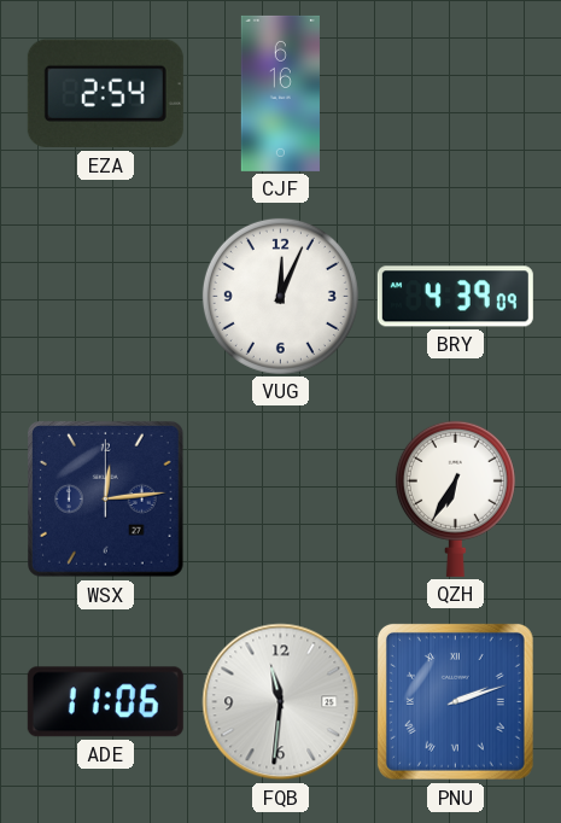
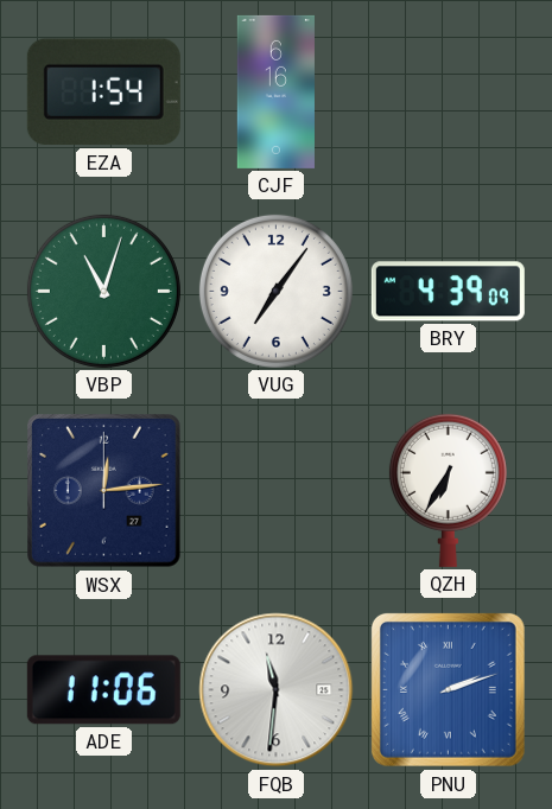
EZA: 2:54 -> 1:54
VBP: none -> 11:03
VUG: 12:04 -> 7:06
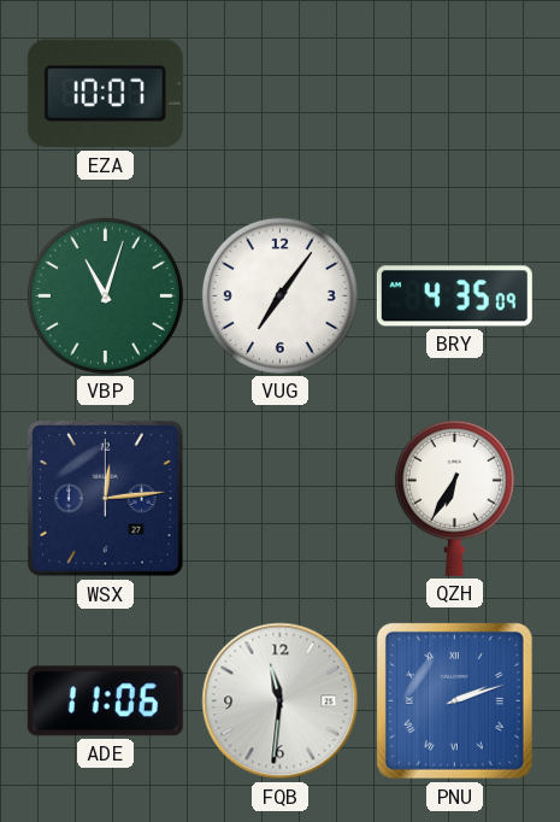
EZA: 1:54 -> 10:07
CJF: 6:16 -> none
BRY: 4:39 -> 4:35
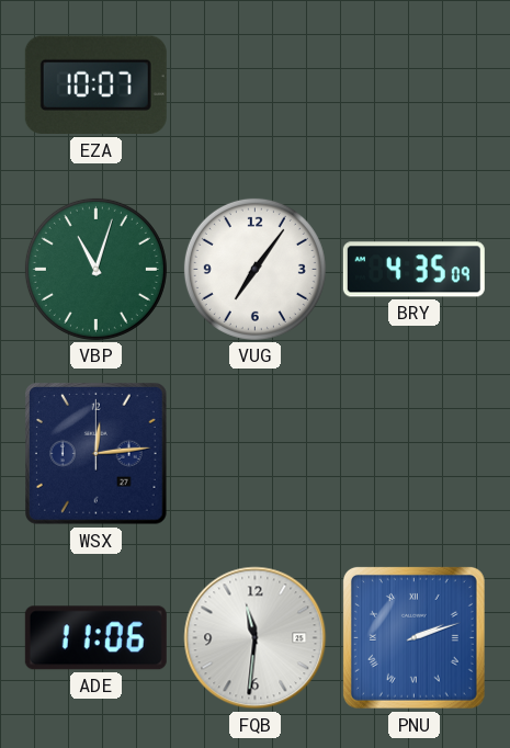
QZH: 6:35 -> none
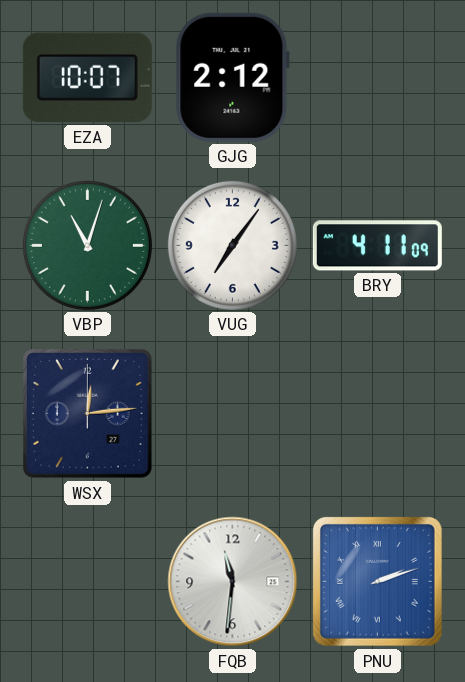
GJG: none -> 2:12
BRY: 4:35 -> 4:11
ADE: 11:06 -> none
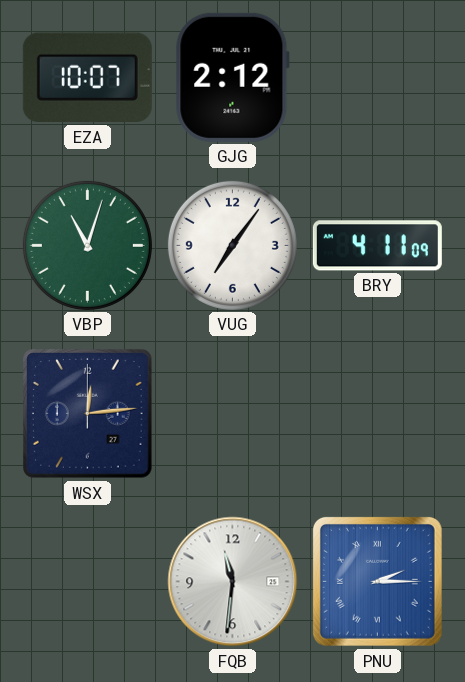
PNU: 2:12 -> 2:15
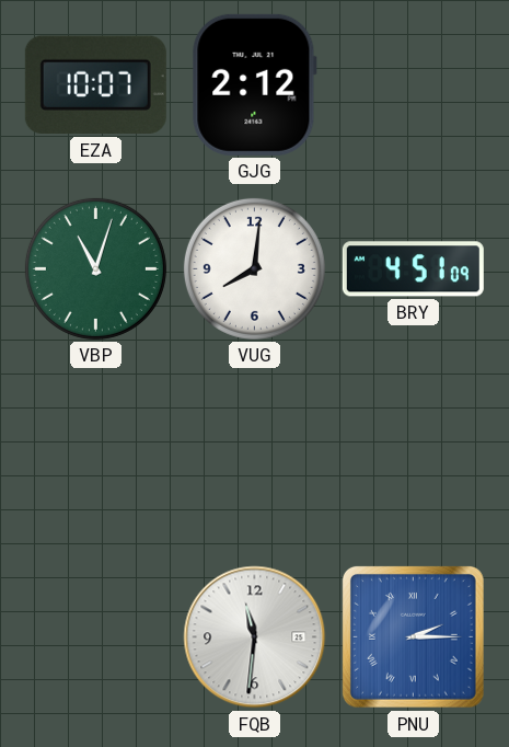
VUG: 7:06 -> 8:01
BRY: 4:11 -> 4:51
WSX: 12:14 -> none
